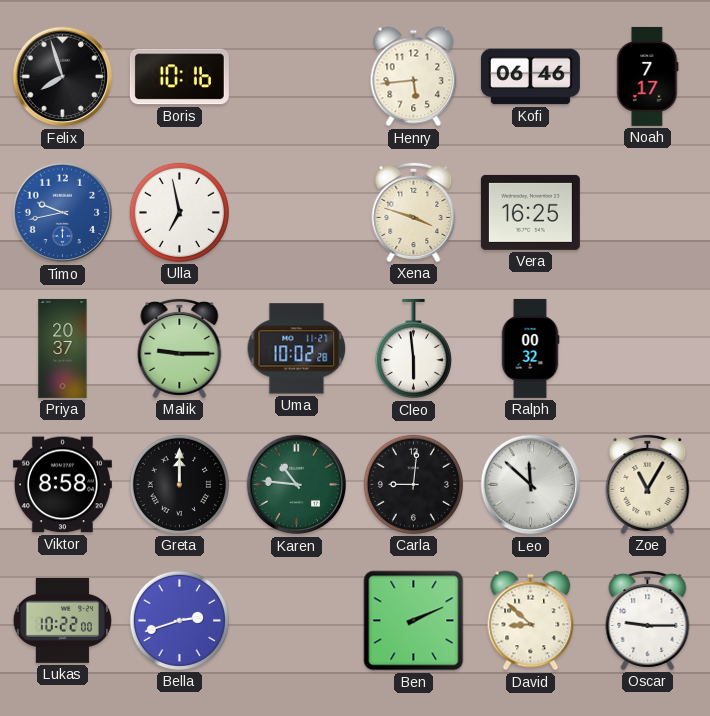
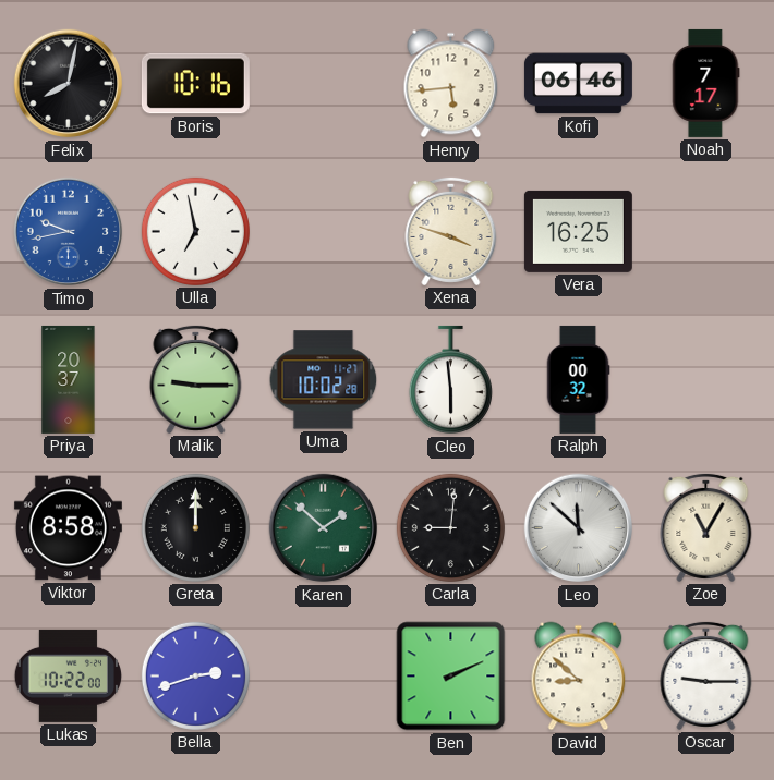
Felix: 7:57 -> 8:02
Karen: 10:46 -> 1:52
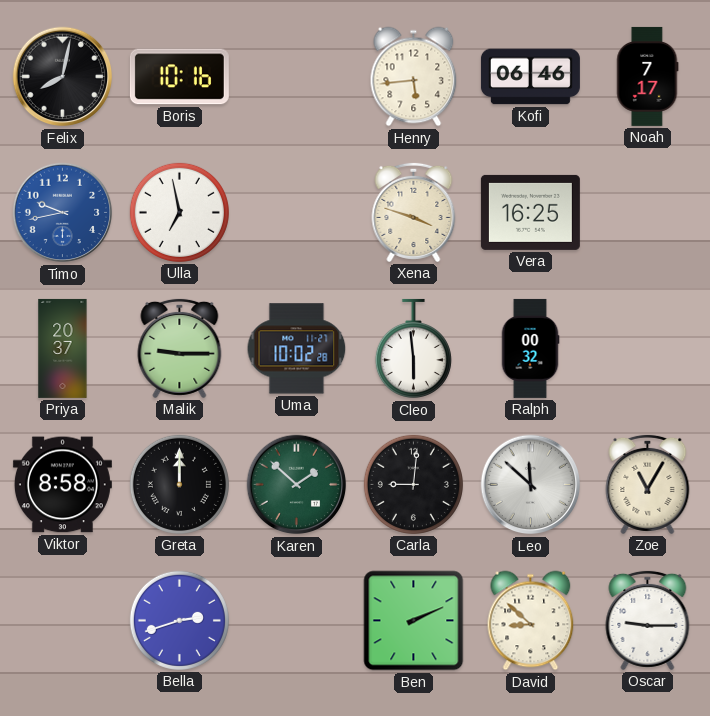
Lukas: 10:22 -> none
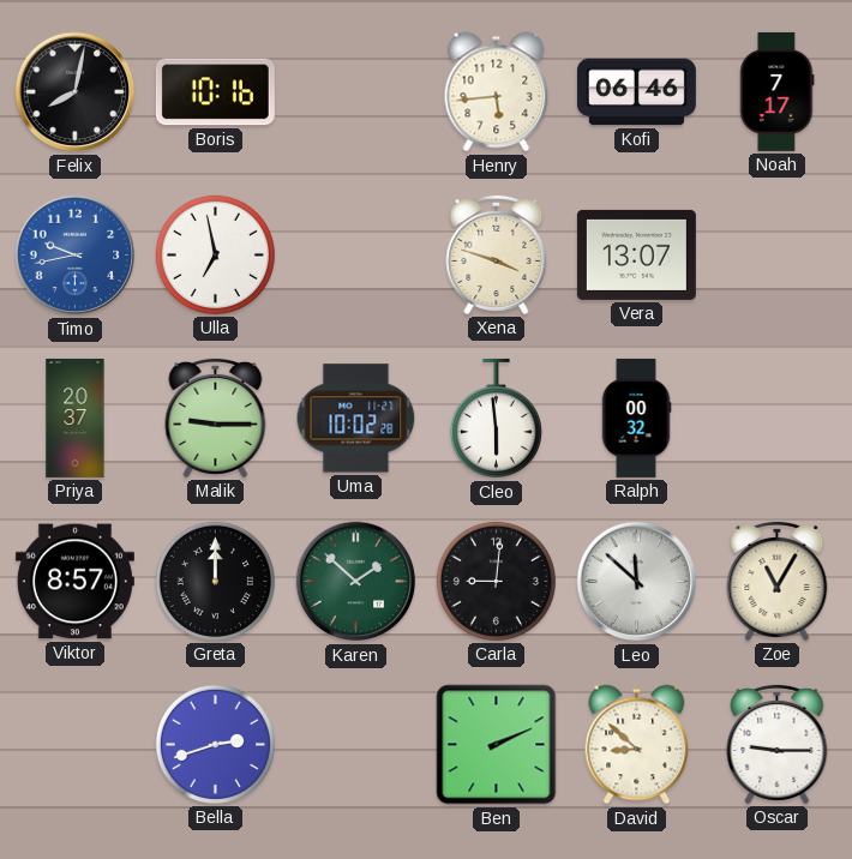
Vera: 16:25 -> 13:07
Viktor: 8:58 -> 8:57
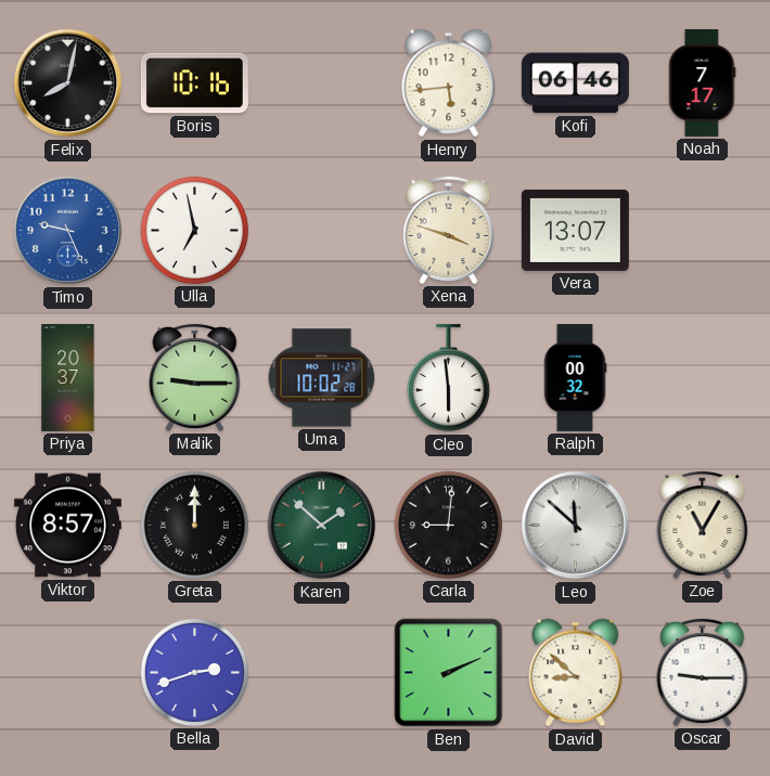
Timo: 9:43 -> 9:26
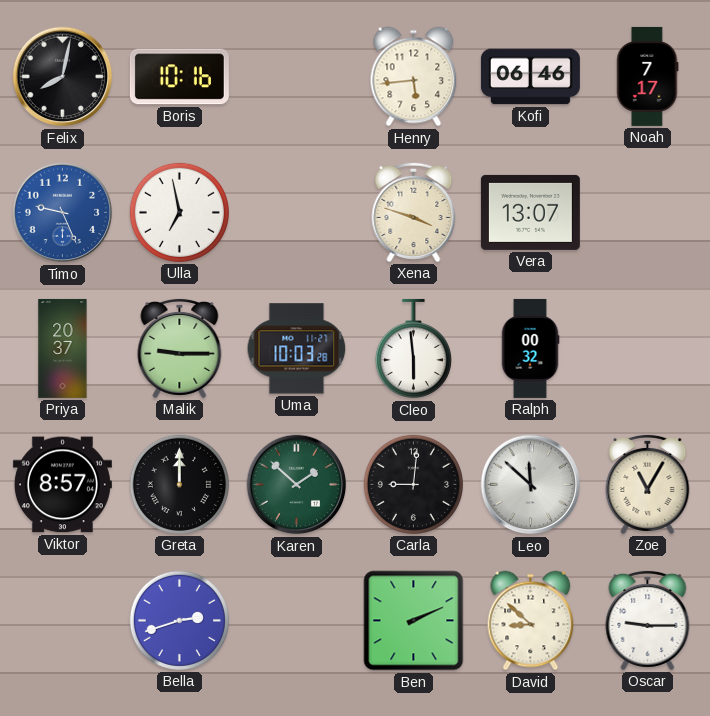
Uma: 10:02 -> 10:03
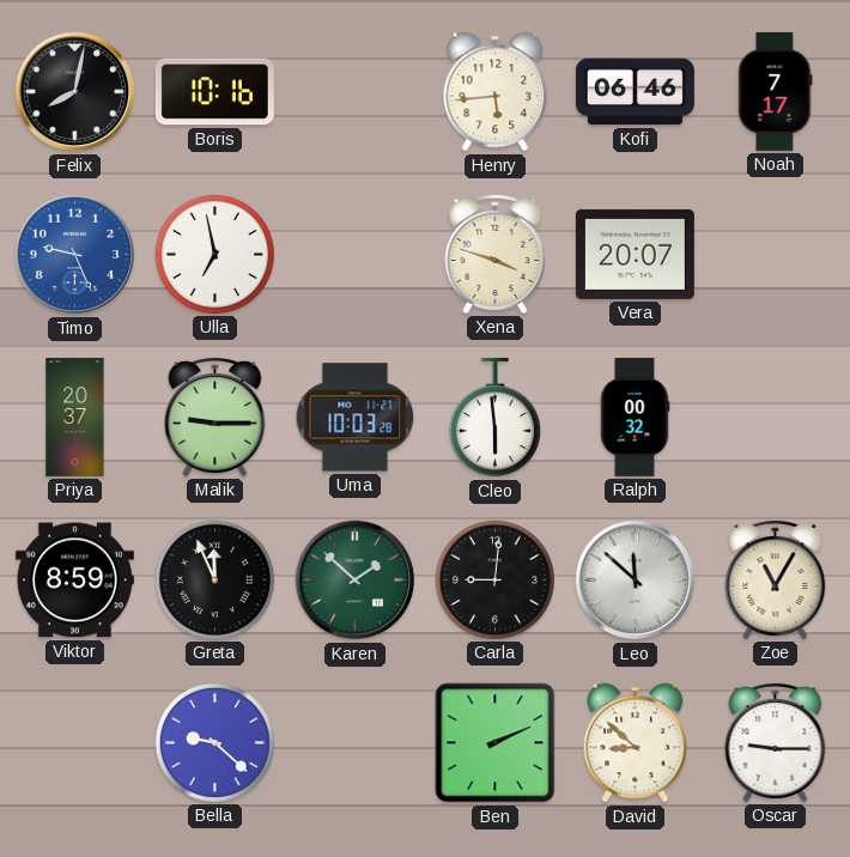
Vera: 13:07 -> 20:07
Viktor: 8:57 -> 8:59
Greta: 12:00 -> 11:56
Bella: 2:42 -> 9:22
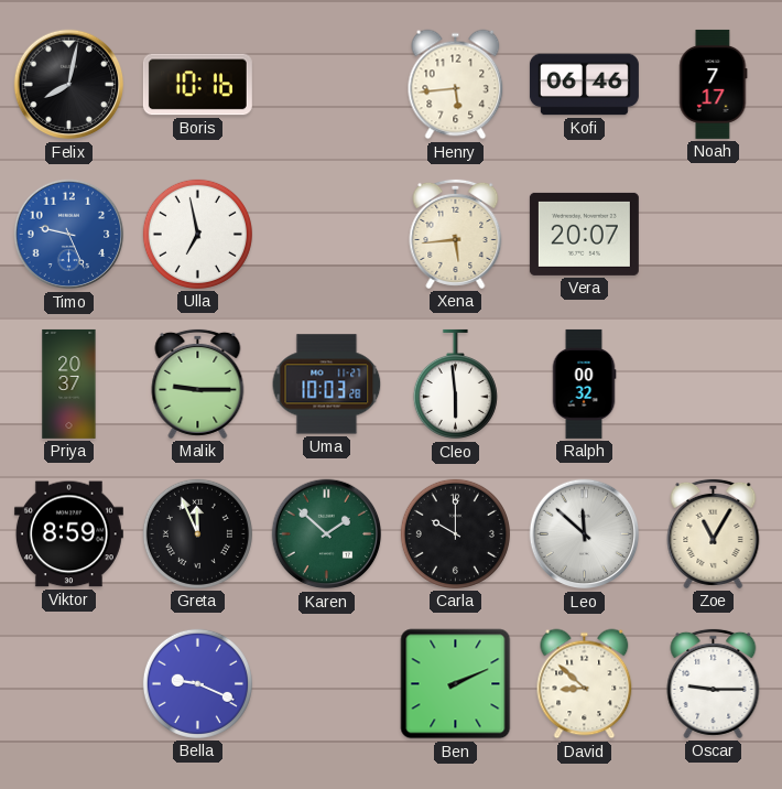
Xena: 3:48 -> 5:44
Carla: 9:01 -> 10:00
Bella: 9:22 -> 9:19
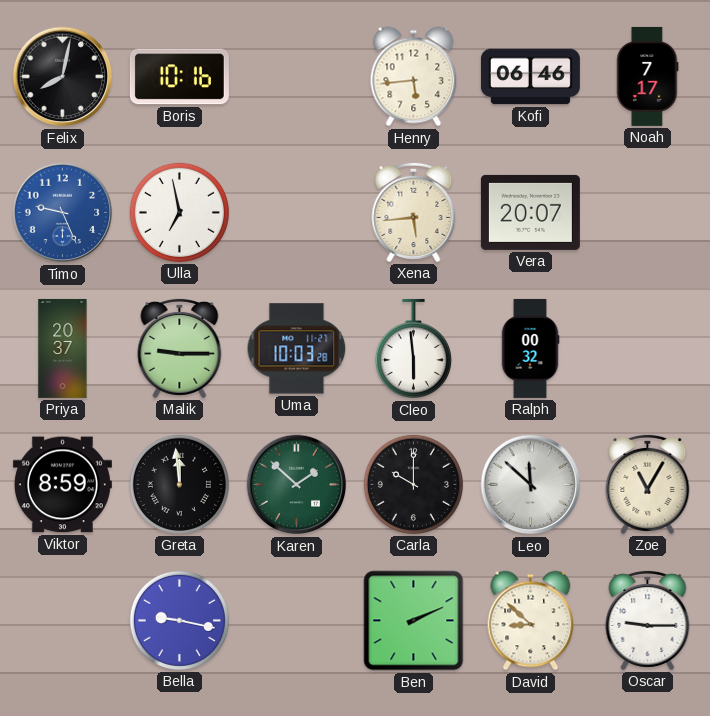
Greta: 11:56 -> 11:59
Bella: 9:19 -> 9:17
